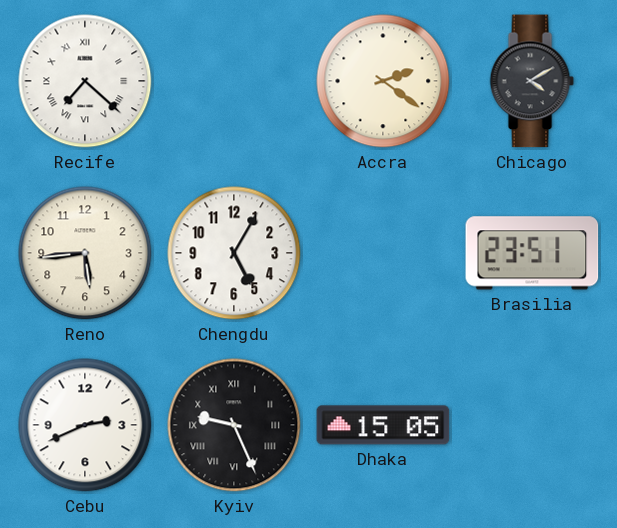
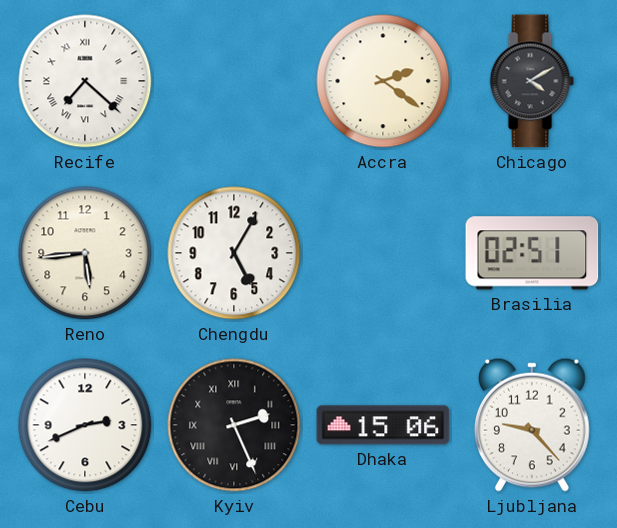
Brasilia: 23:51 -> 02:51
Kyiv: 9:26 -> 2:26
Dhaka: 15:05 -> 15:06
Ljubljana: none -> 9:23
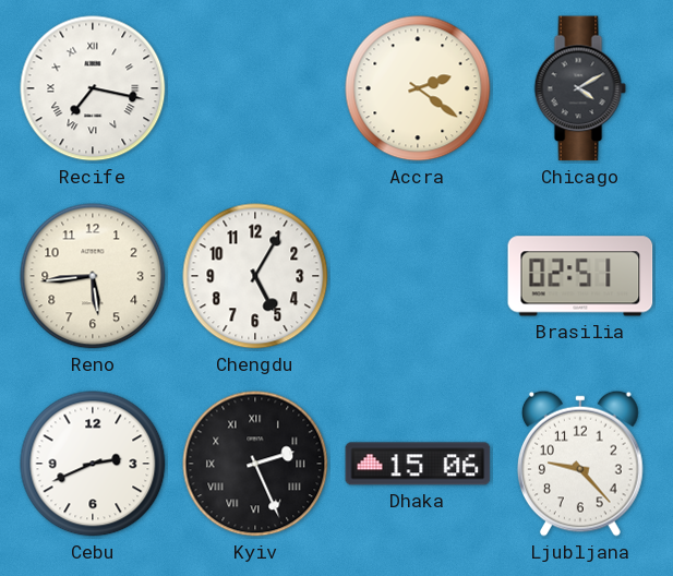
Recife: 7:22 -> 7:17
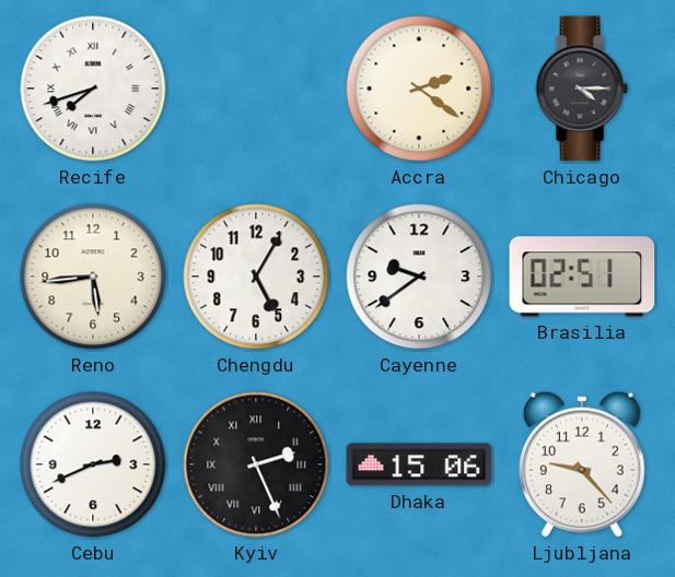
Recife: 7:17 -> 7:42
Chicago: 4:10 -> 4:15
Cayenne: none -> 9:39
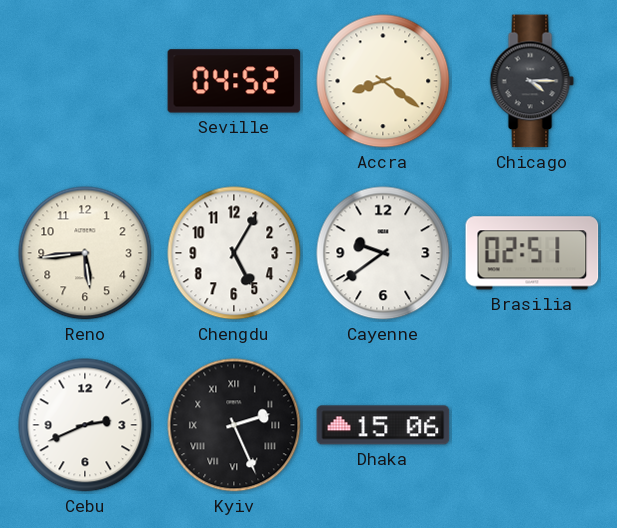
Recife: 7:42 -> none
Seville: none -> 04:52
Accra: 2:21 -> 8:21
Ljubljana: 9:23 -> none
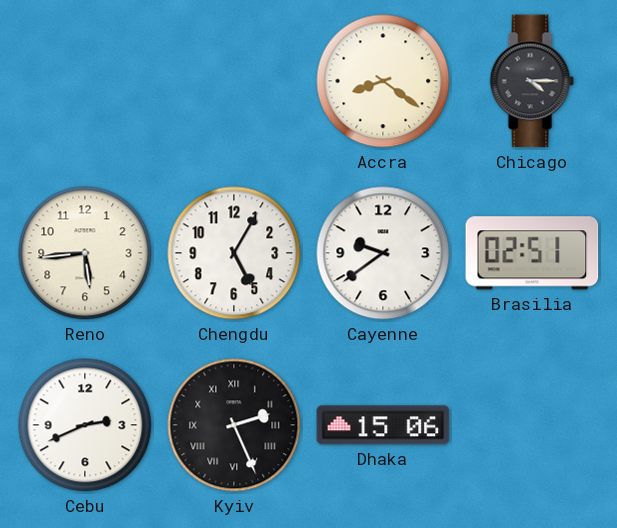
Seville: 04:52 -> none
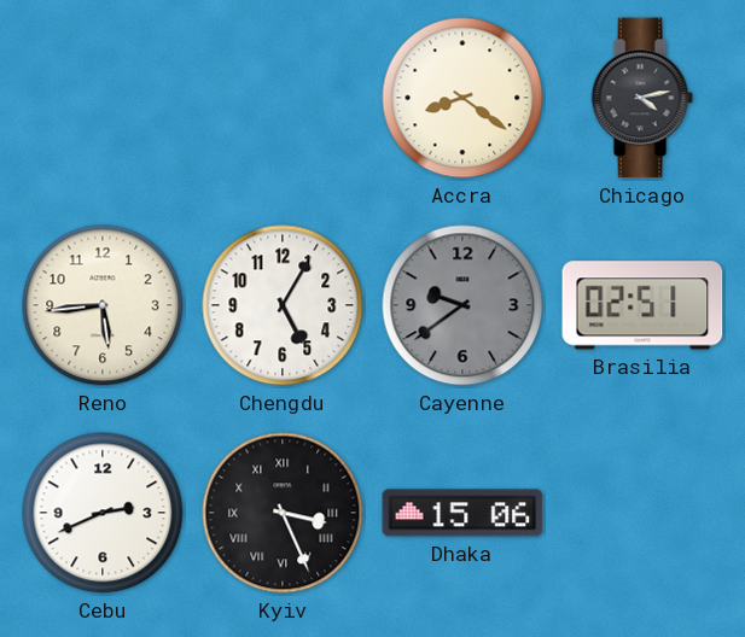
Chicago: 4:15 -> 4:13
Cayenne dial: white -> grey
Kyiv: 2:26 -> 3:26
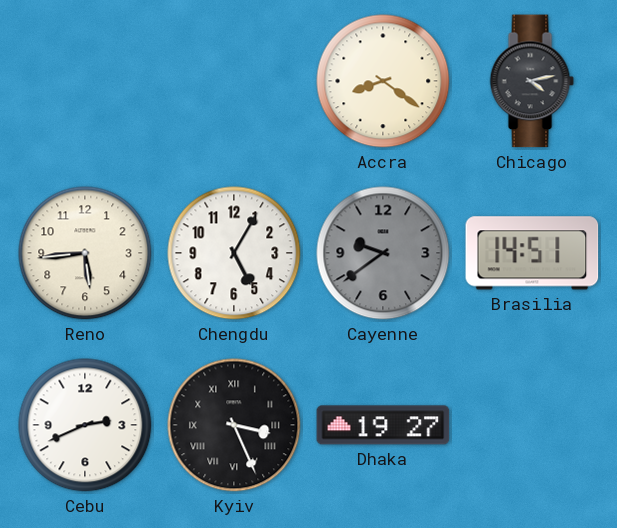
Brasilia: 02:51 -> 14:51
Dhaka: 15:06 -> 19:27
